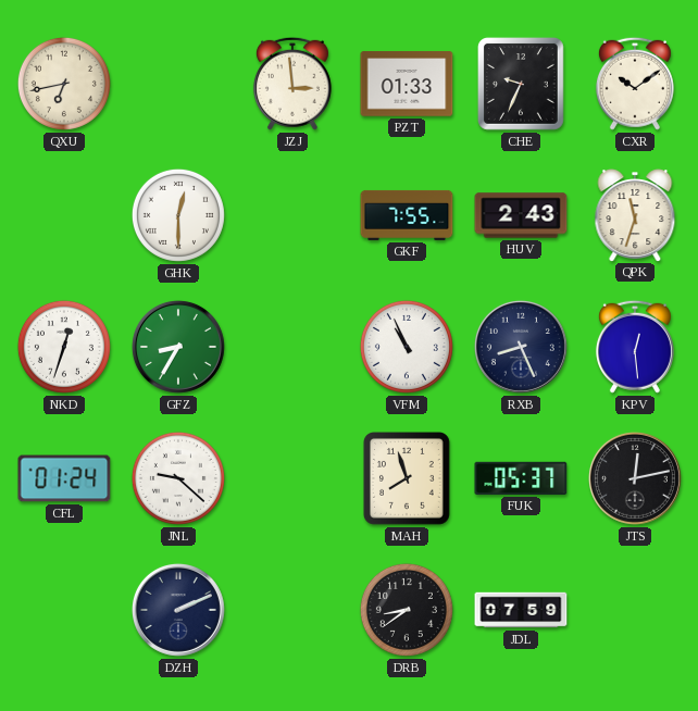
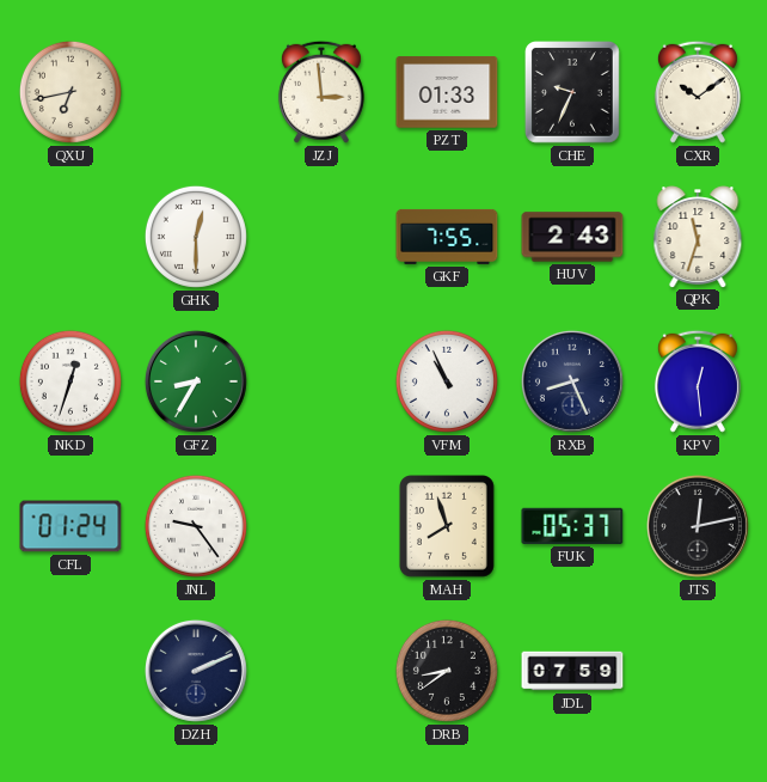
JNL: 9:22 -> 9:24
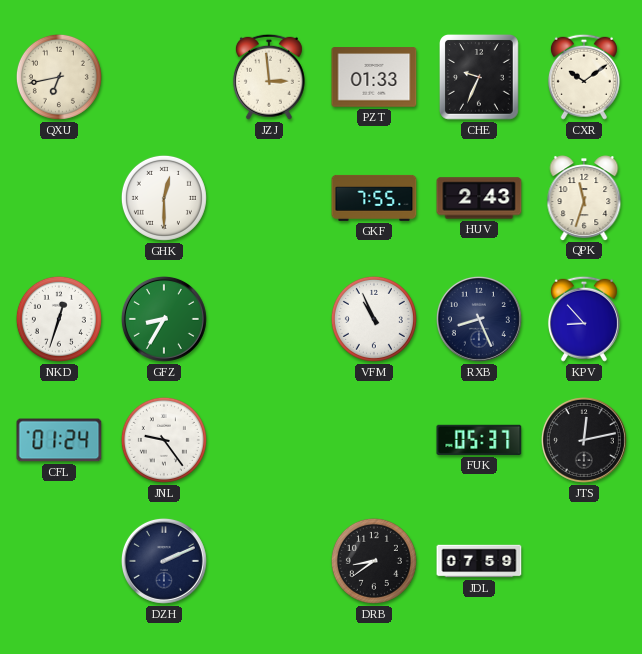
KPV: 12:29 -> 8:53
MAH: 7:57 -> none
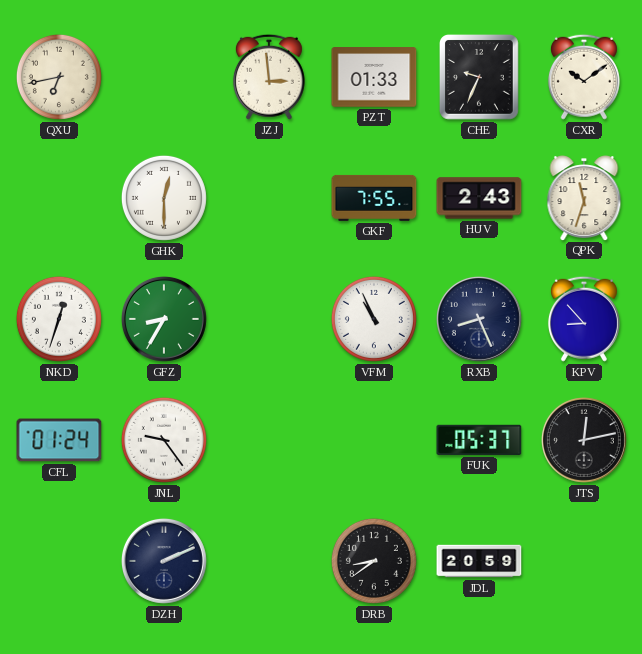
JDL: 07:59 -> 20:59
